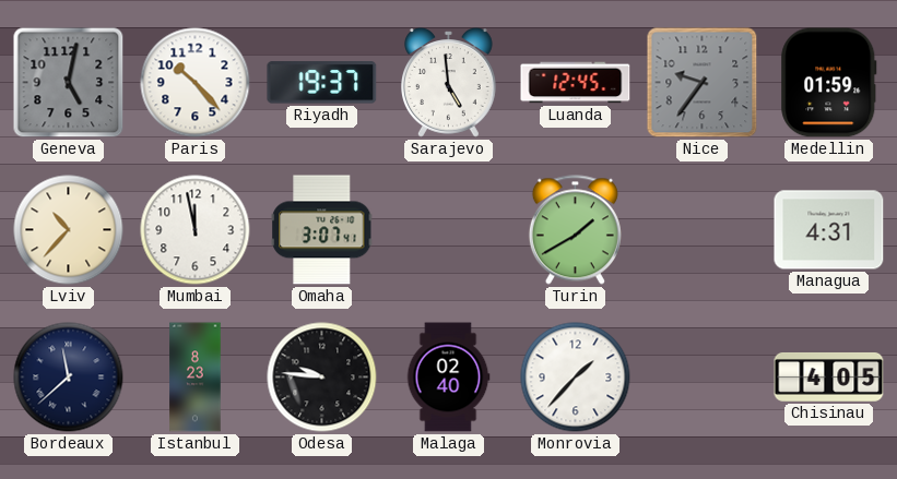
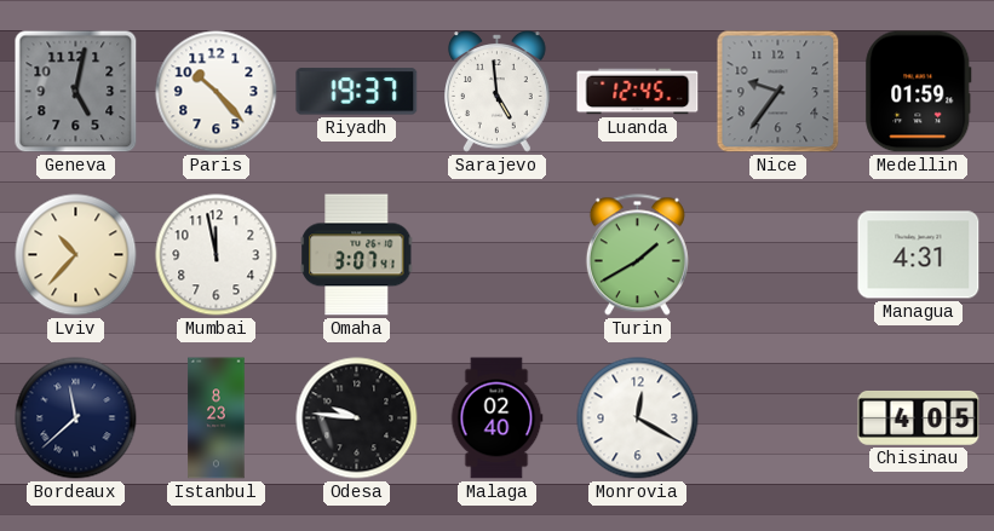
Monrovia: 1:37 -> 12:20
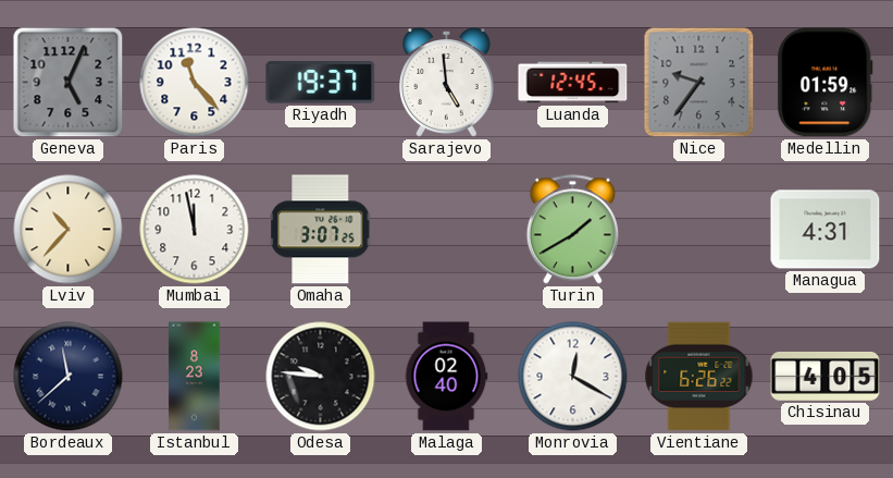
Geneva: 5:02 -> 5:04
Paris: 10:23 -> 11:23
Omaha: 3:07:41 -> 3:07:25
Vientiane: none -> 6:26
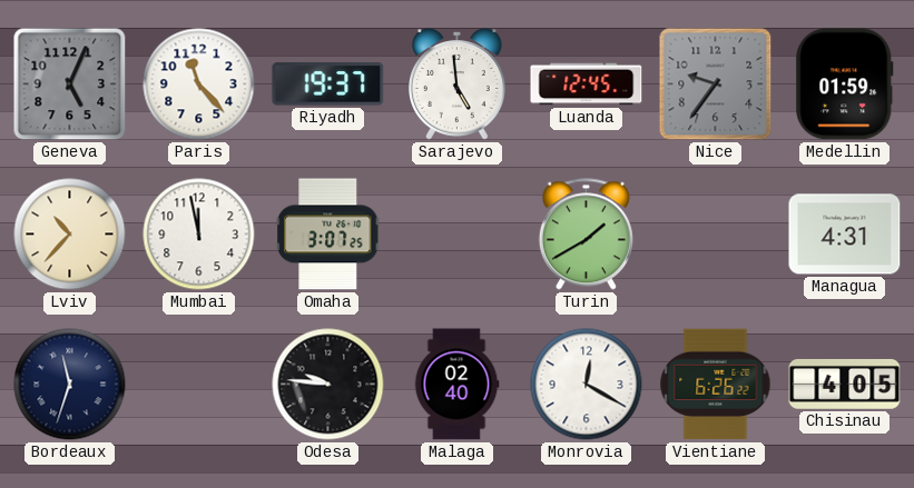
Bordeaux: 11:38 -> 11:33
Istanbul: 8:23 -> none
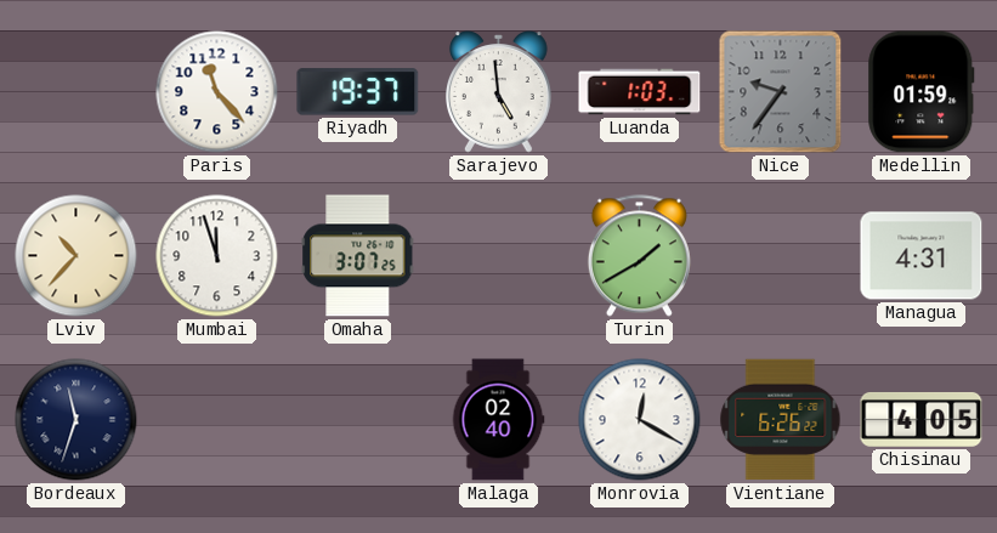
Geneva: 5:04 -> none
Luanda: 12:45 -> 1:03
Mumbai: 11:58 -> 11:57
Odesa: 9:46 -> none
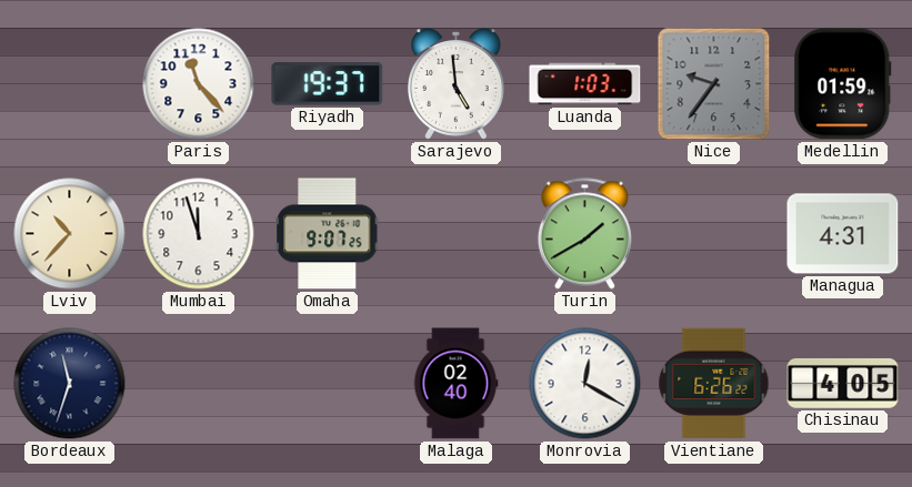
Omaha: 3:07 -> 9:07
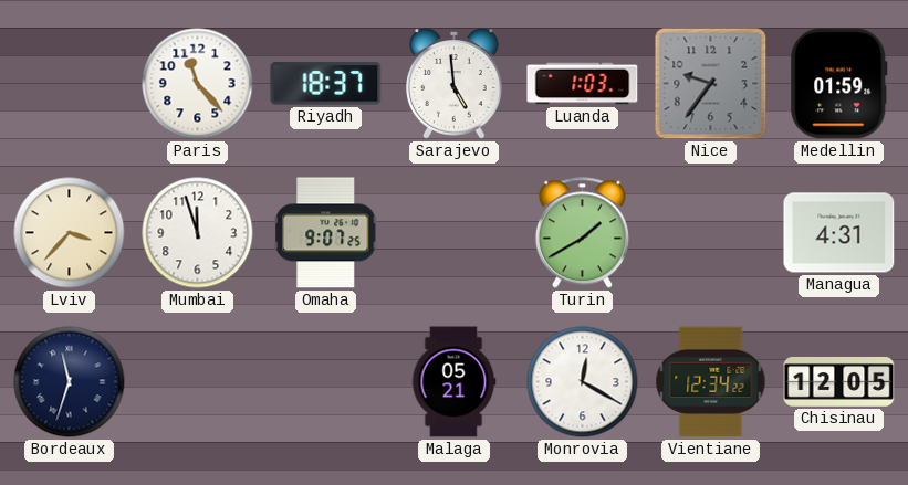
Riyadh: 19:37 -> 18:37
Lviv: 10:37 -> 3:37
Malaga: 02:40 -> 05:21
Vientiane: 6:26 -> 12:34
Chisinau: 4:05 -> 12:05
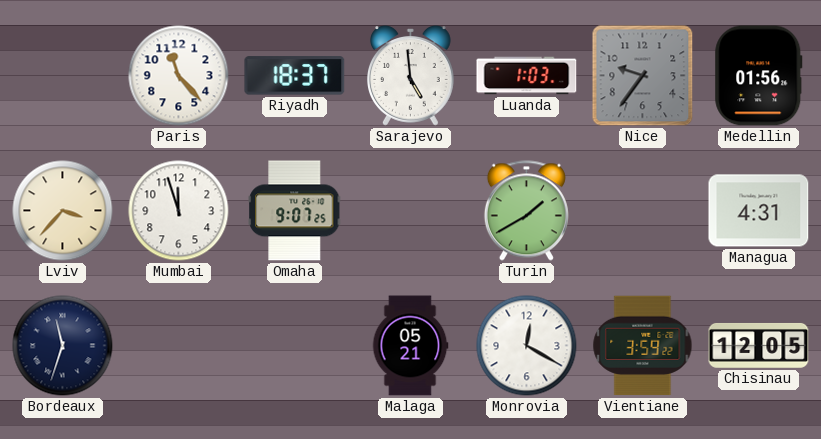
Medellin: 01:59 -> 01:56
Vientiane: 12:34 -> 3:59
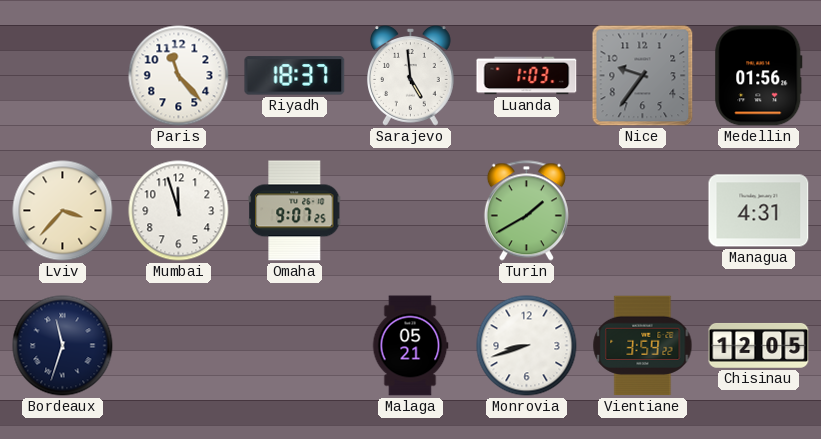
Monrovia: 12:20 -> 8:42
